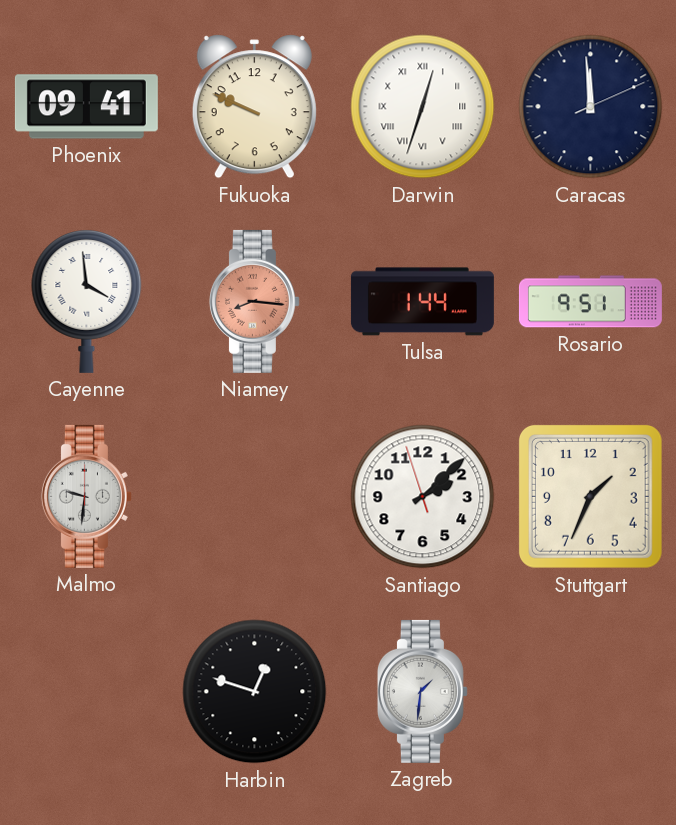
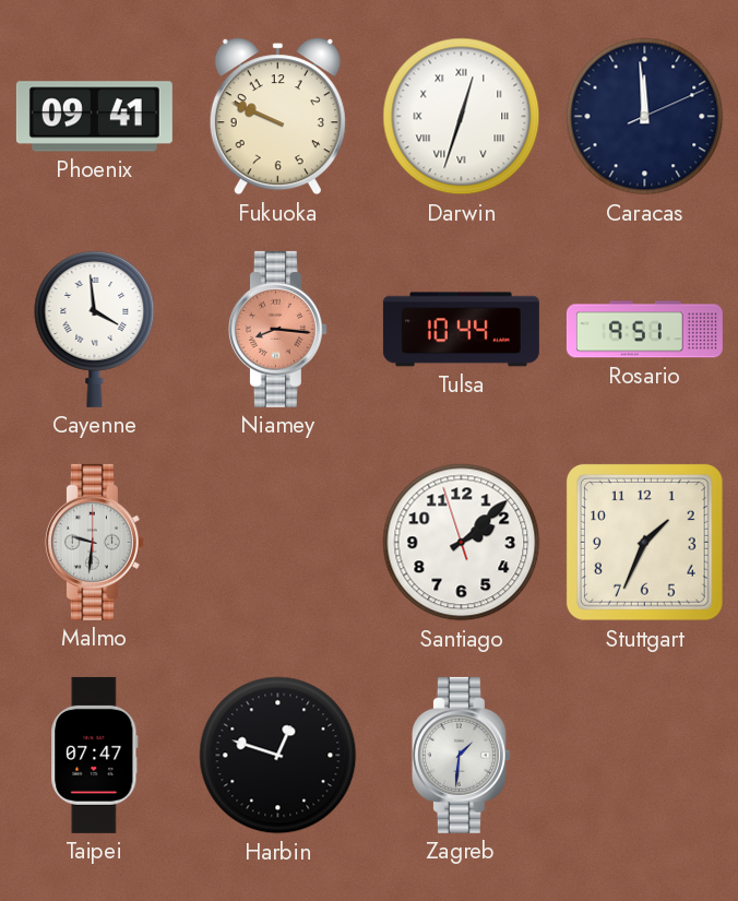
Tulsa: 1:44 -> 10:44
Taipei: none -> 07:47
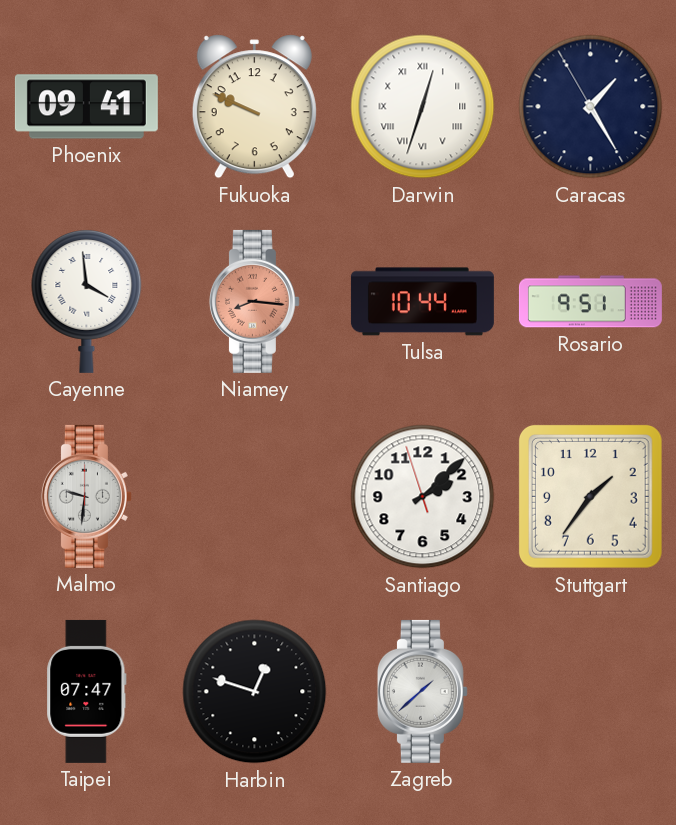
Caracas: 11:59 -> 1:24
Stuttgart: 1:34 -> 1:36
Zagreb: 1:31 -> 1:38
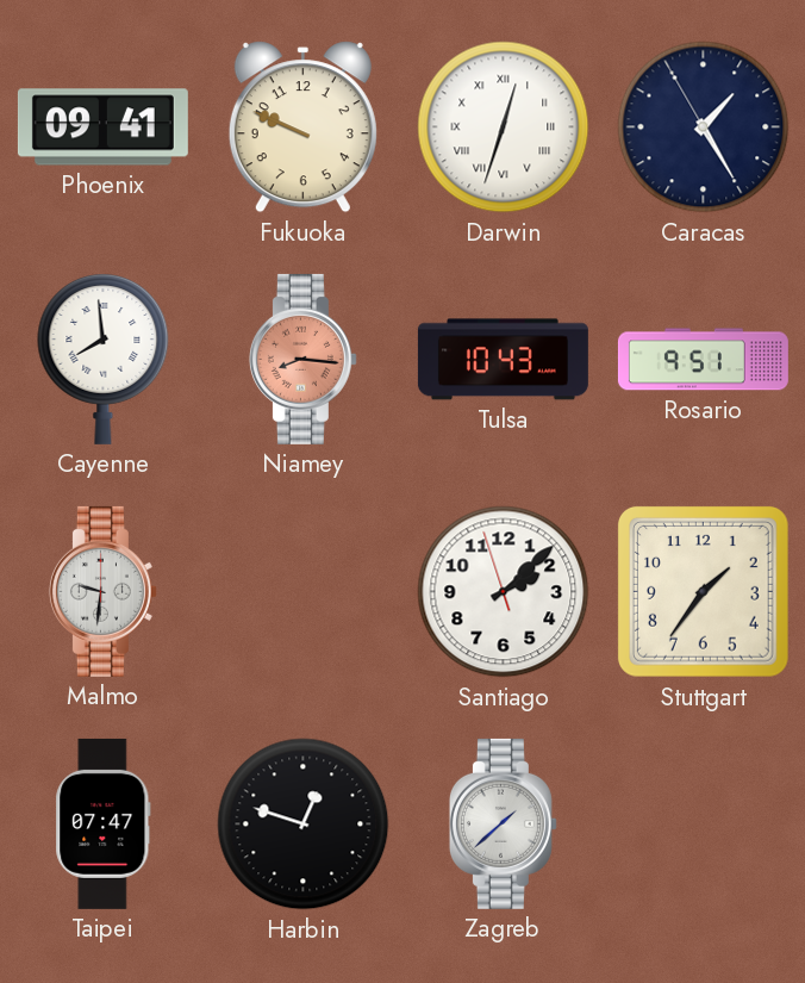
Cayenne: 3:59 -> 7:59
Tulsa: 10:44 -> 10:43
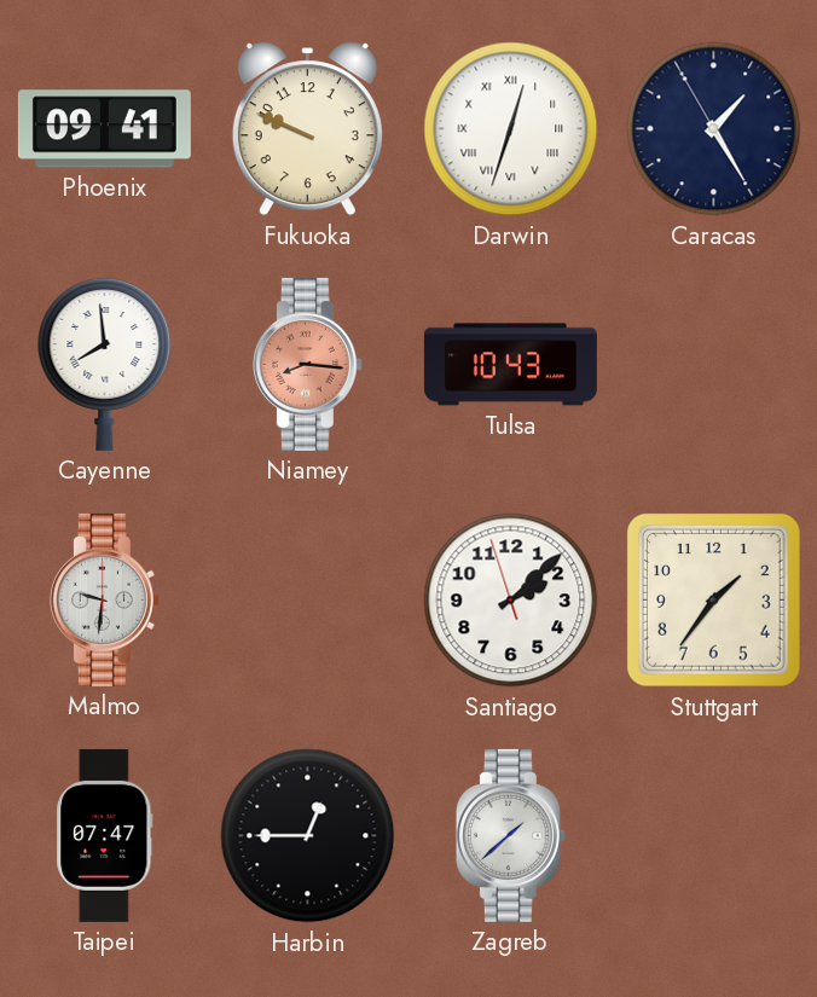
Rosario: 9:51 -> none
Harbin: 12:48 -> 12:45
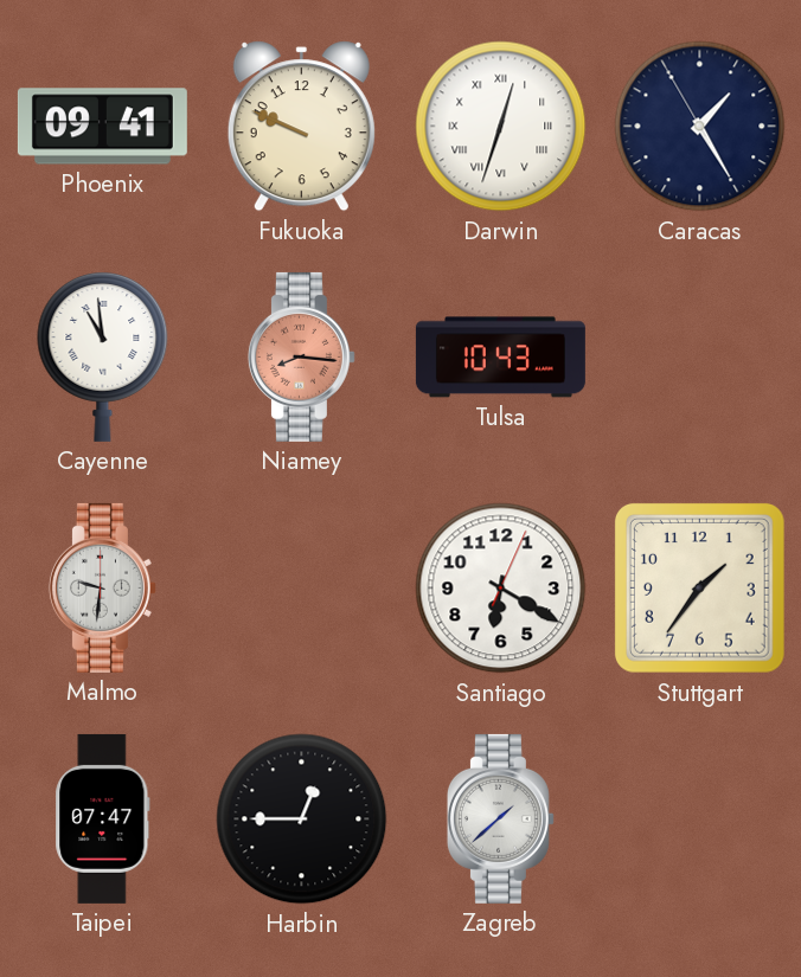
Cayenne: 7:59 -> 10:59
Santiago: 2:07 -> 6:20
